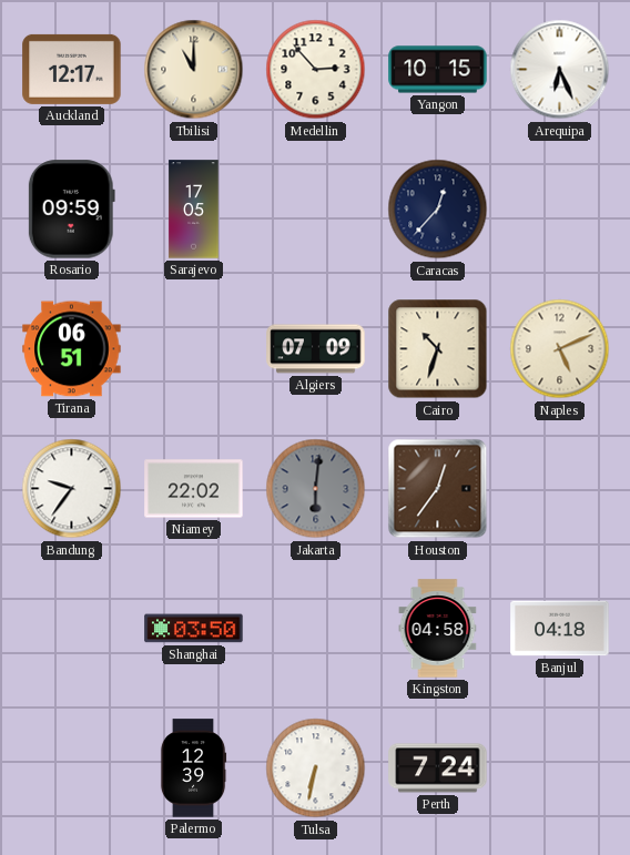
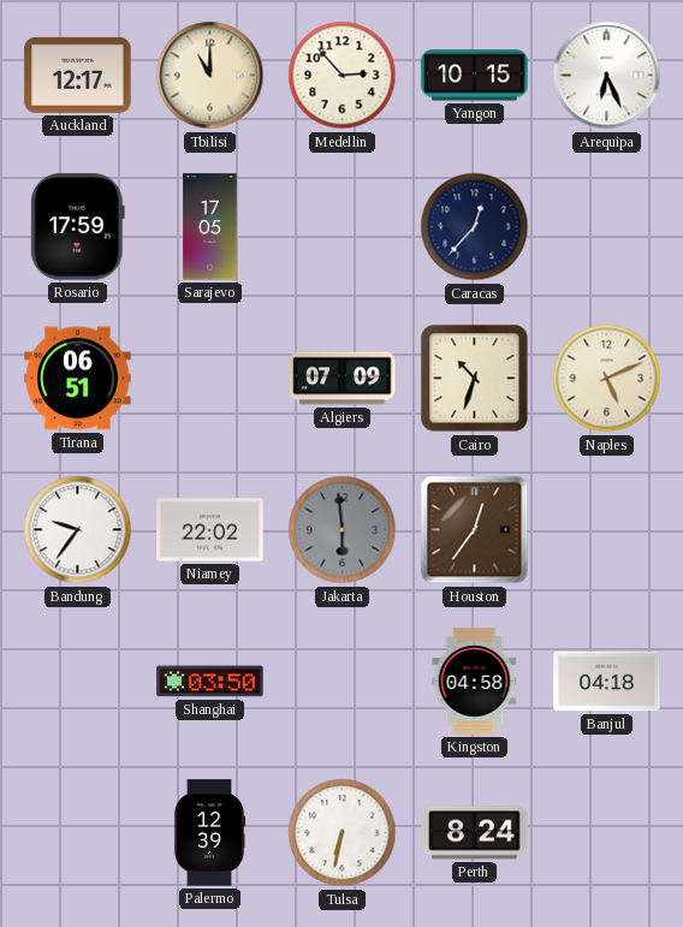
Rosario: 09:59 -> 17:59
Jakarta: 6:01 -> 5:59
Perth: 7:24 -> 8:24
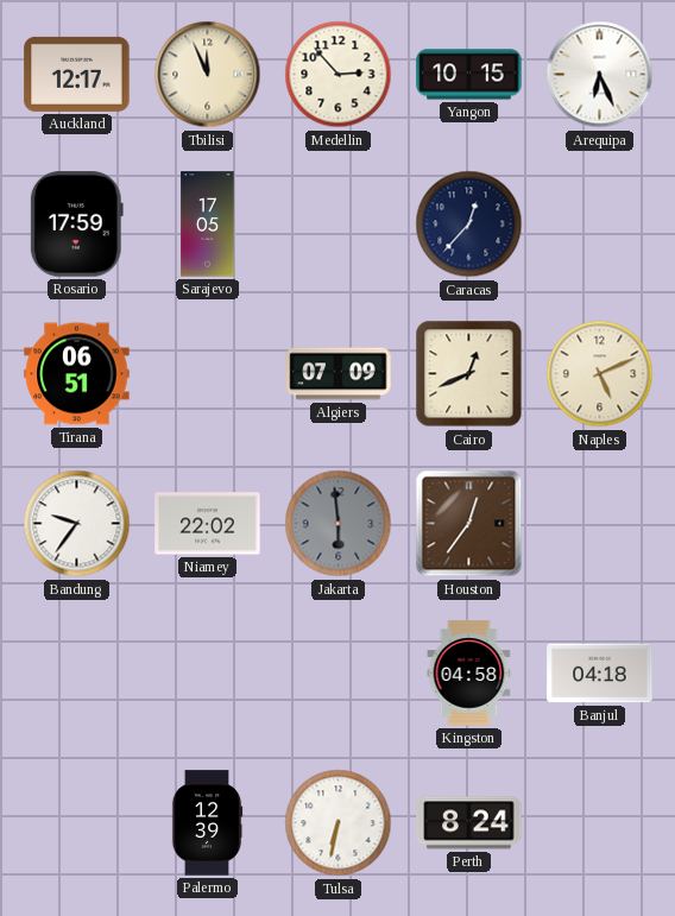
Tbilisi: 11:00 -> 11:56
Cairo: 10:33 -> 12:41
Shanghai: 03:50 -> none
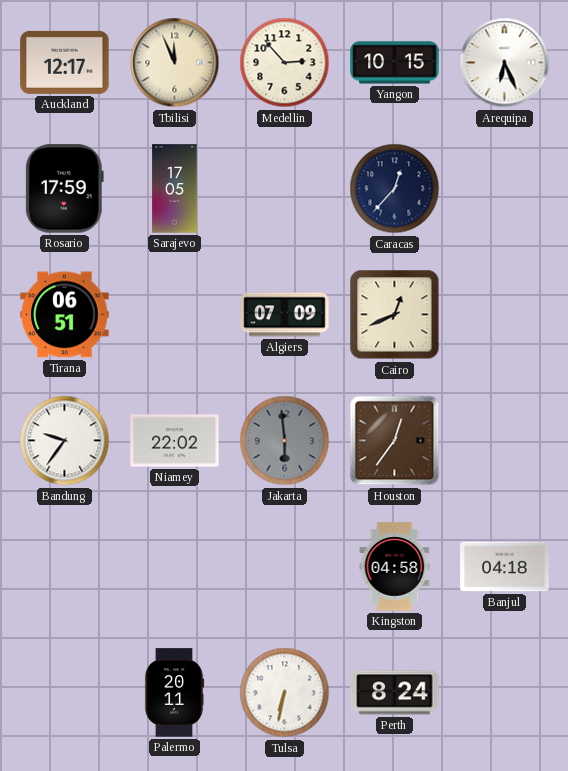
Naples: 5:11 -> none
Palermo: 12:39 -> 20:11
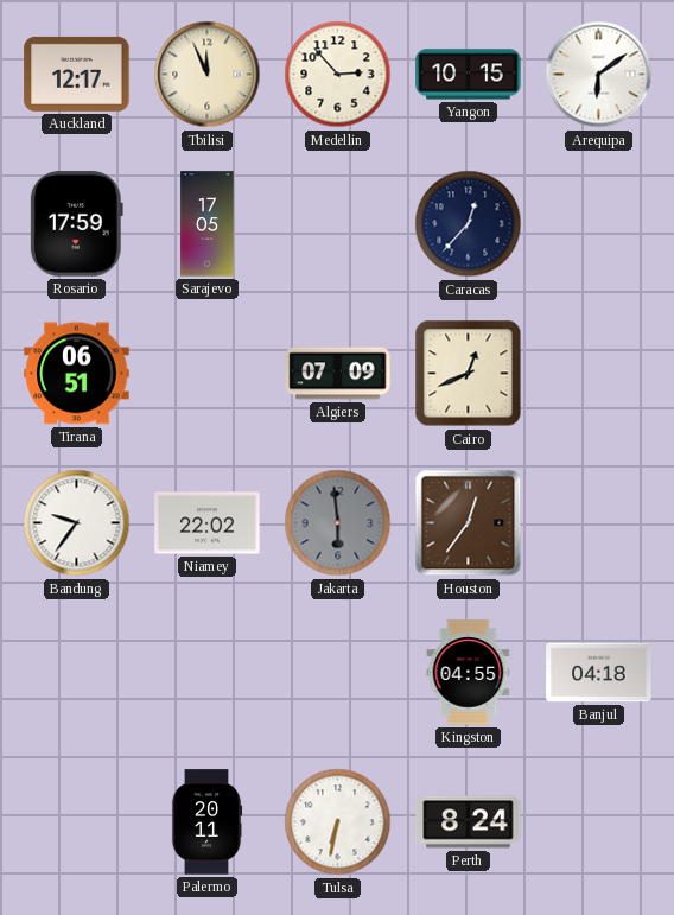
Arequipa: 6:26 -> 6:09
Kingston: 04:58 -> 04:55
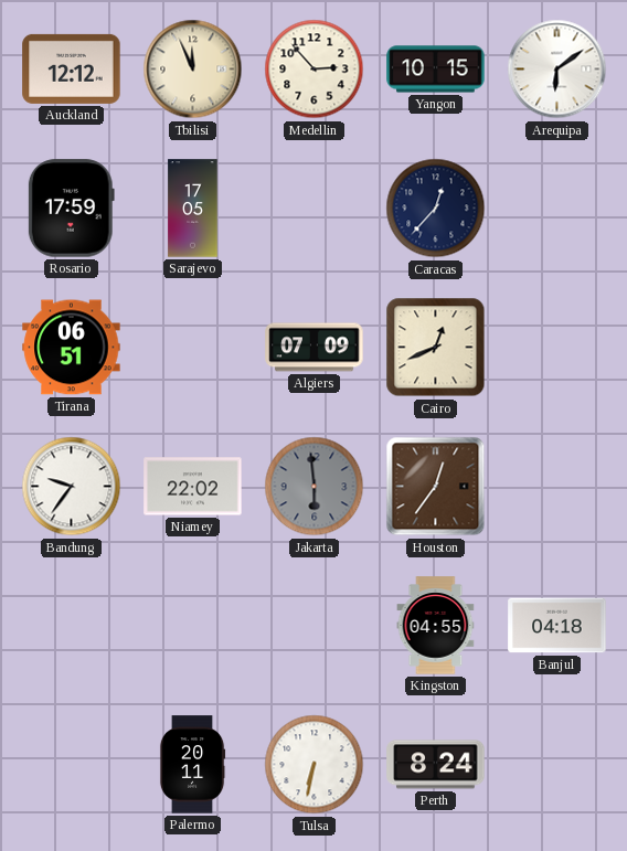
Auckland: 12:17 -> 12:12
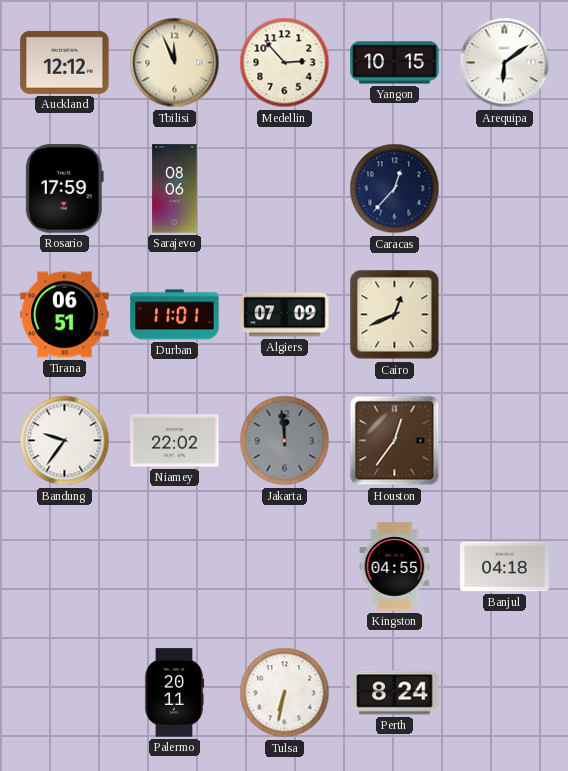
Sarajevo: 17:05 -> 08:06
Durban: none -> 11:01
Jakarta: 5:59 -> 11:59
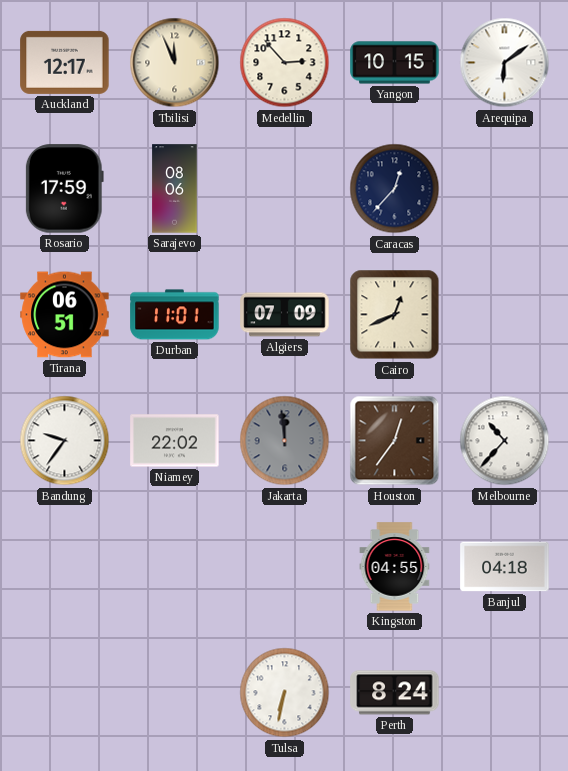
Auckland: 12:12 -> 12:17
Melbourne: none -> 10:37
Palermo: 20:11 -> none
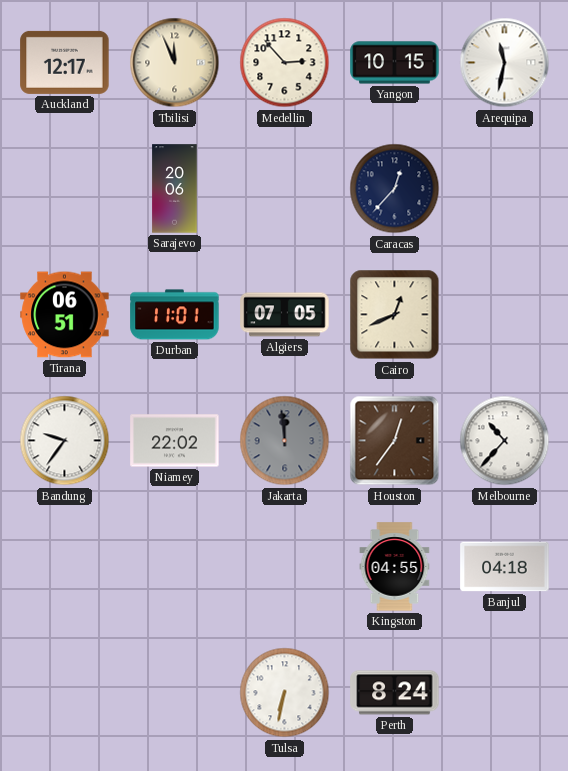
Arequipa: 6:09 -> 11:32
Rosario: 17:59 -> none
Sarajevo: 08:06 -> 20:06
Algiers: 07:09 -> 07:05
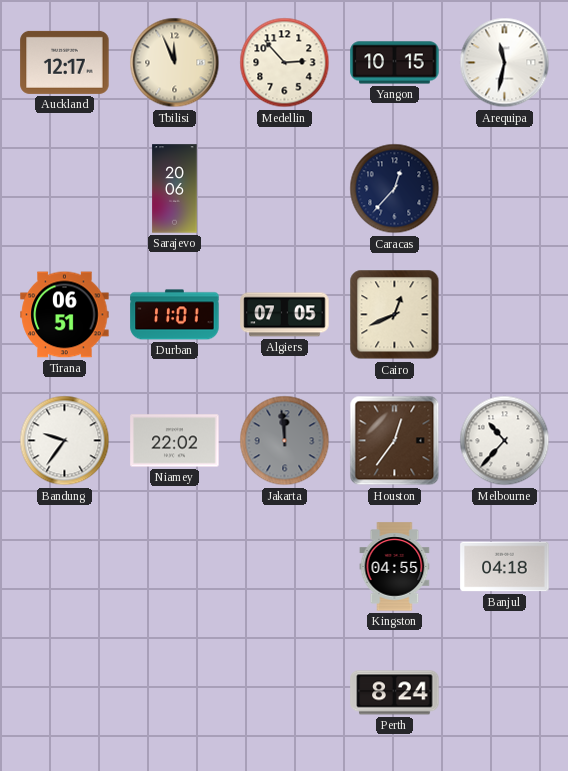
Tulsa: 6:32 -> none
